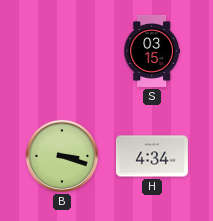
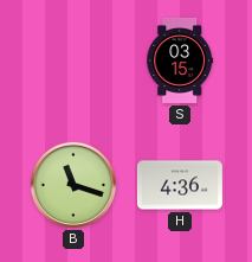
B: 3:18 -> 11:18
H: 4:34 -> 4:36
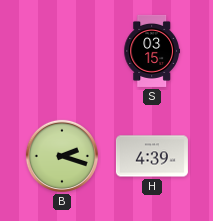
B: 11:18 -> 2:18
H: 4:36 -> 4:39
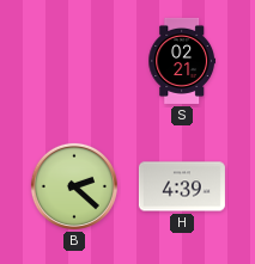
S: 03:15 -> 02:21
B: 2:18 -> 2:22
